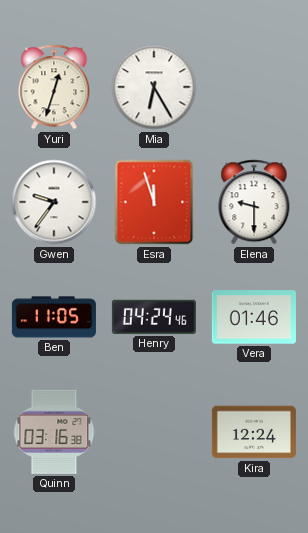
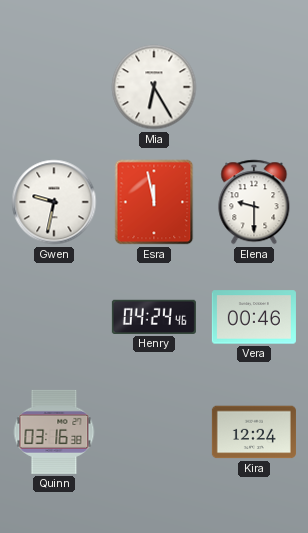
Yuri: 12:33 -> none
Gwen: 9:36 -> 9:32
Esra: 11:57 -> 11:58
Ben: 11:05 -> none
Vera: 01:46 -> 00:46
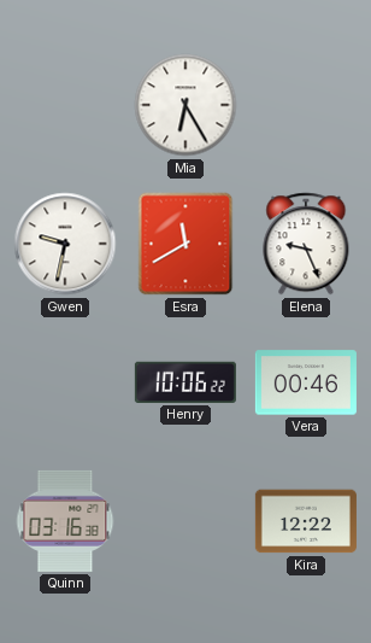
Esra: 11:58 -> 11:40
Elena: 9:30 -> 9:26
Henry: 04:24 -> 10:06
Kira: 12:24 -> 12:22
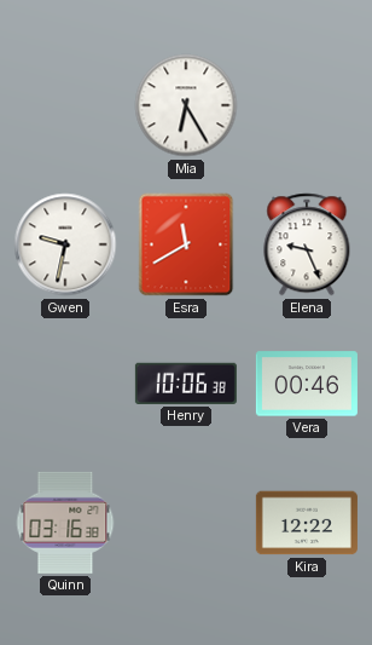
Henry: 10:06:22 -> 10:06:38
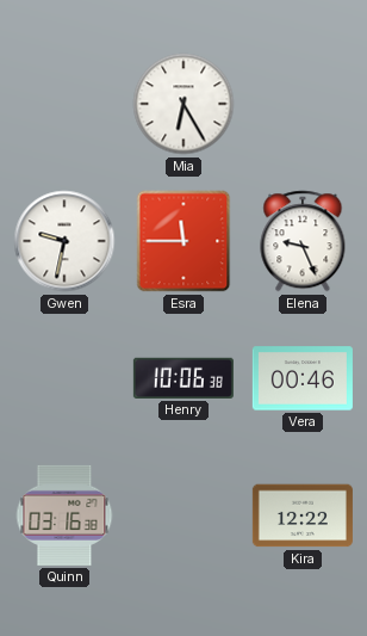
Esra: 11:40 -> 11:45
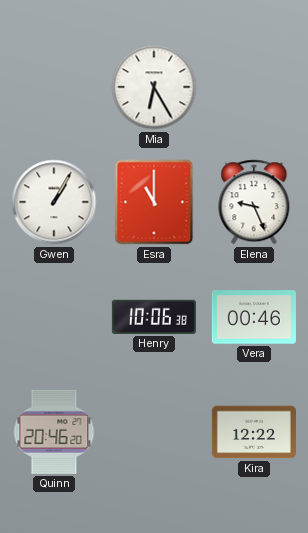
Gwen: 9:32 -> 1:05
Esra: 11:45 -> 11:00
Quinn: 03:16 -> 20:46
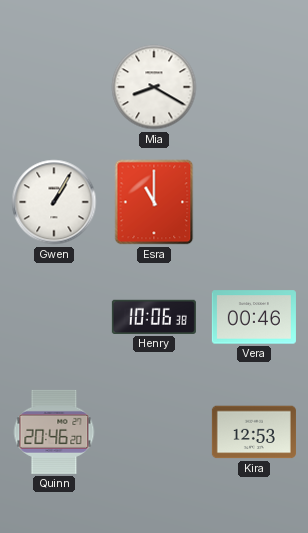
Mia: 6:25 -> 8:20
Elena: 9:26 -> none
Kira: 12:22 -> 12:53
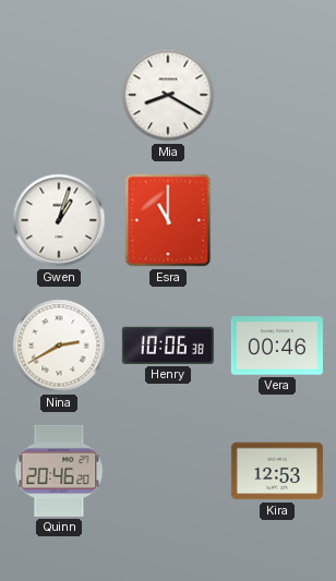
Gwen: 1:05 -> 1:03
Nina: none -> 2:40
